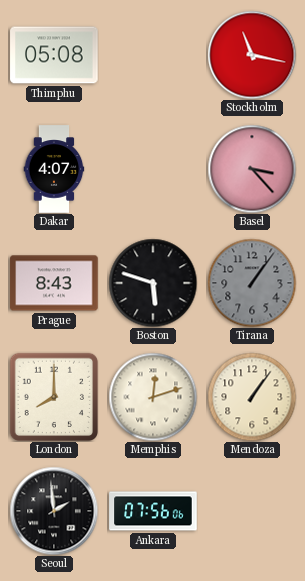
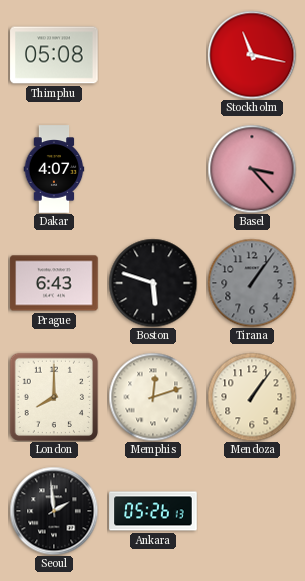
Prague: 8:43 -> 6:43
Ankara: 07:56 -> 05:26
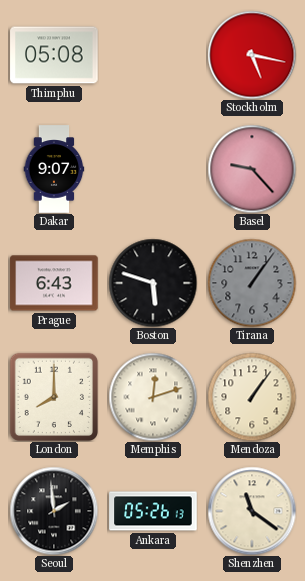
Stockholm: 11:17 -> 5:17
Dakar: 4:07 -> 9:07
Basel: 3:23 -> 9:23
Shenzhen: none -> 11:21
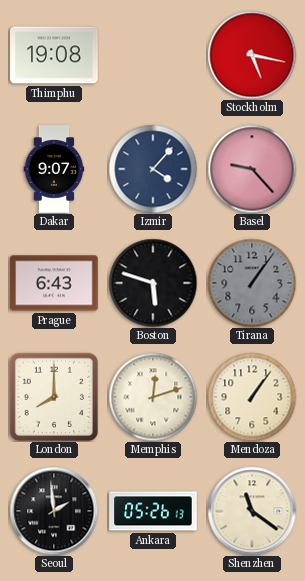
Thimphu: 05:08 -> 19:08
Izmir: none -> 4:07
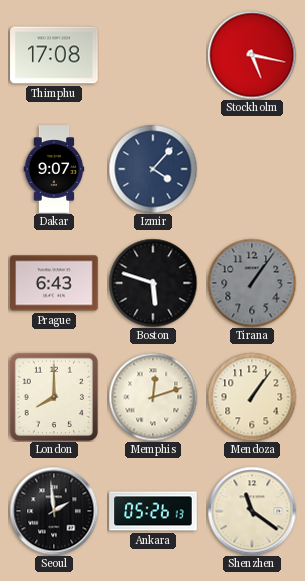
Thimphu: 19:08 -> 17:08
Basel: 9:23 -> none
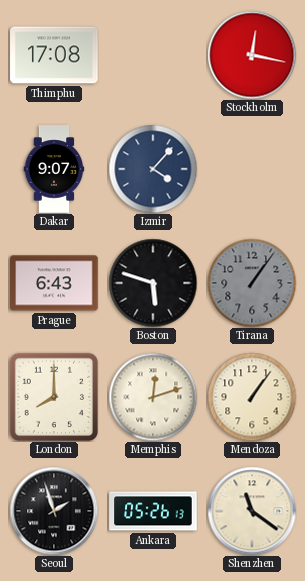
Stockholm: 5:17 -> 12:17
Seoul: 1:59 -> 1:57
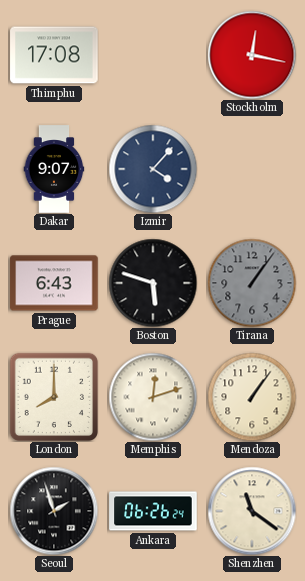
Ankara: 05:26 -> 06:26
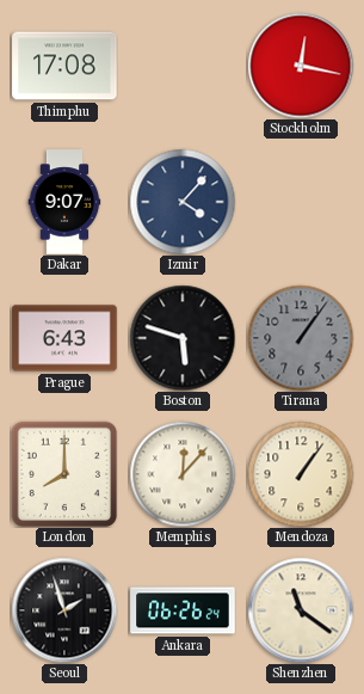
Memphis: 12:12 -> 12:07
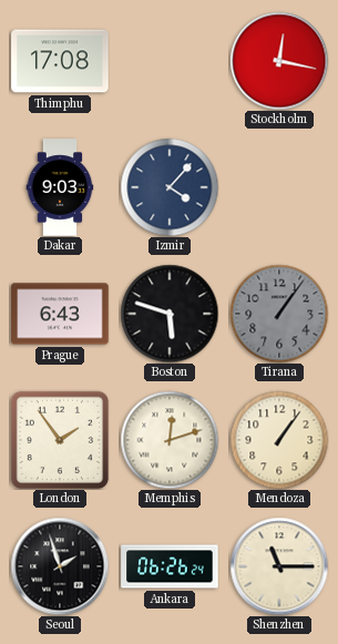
Dakar: 9:07 -> 9:03
London: 8:00 -> 1:54
Memphis: 12:07 -> 12:12
Shenzhen: 11:21 -> 11:15
